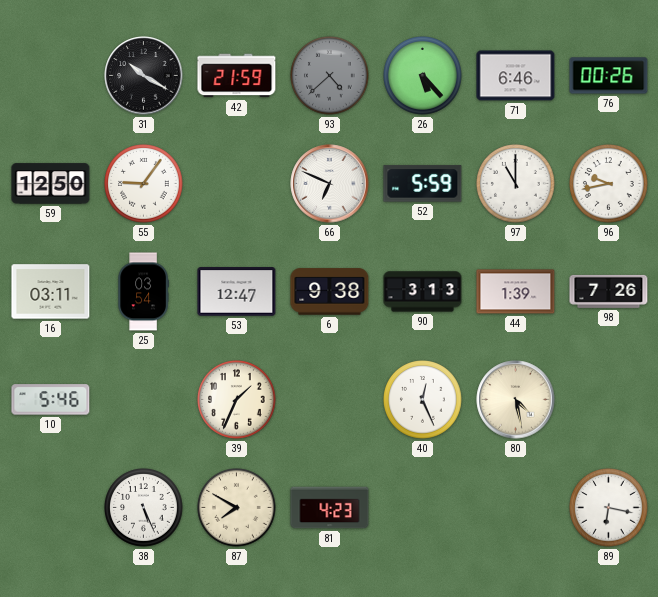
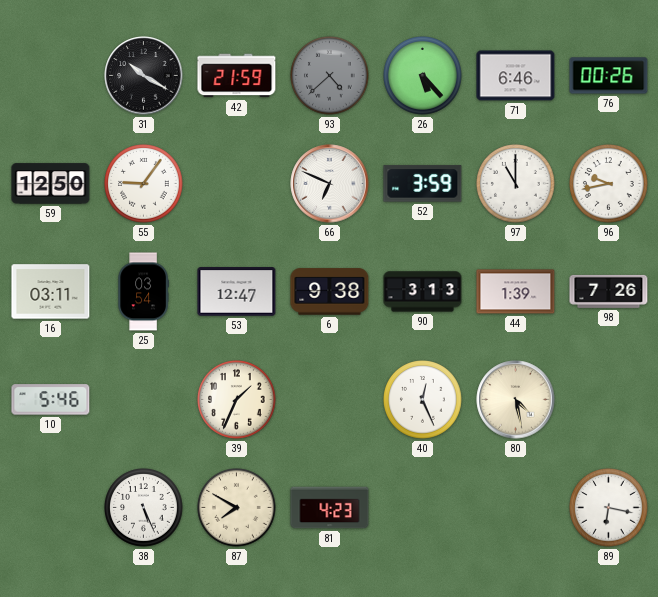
52: 5:59 -> 3:59
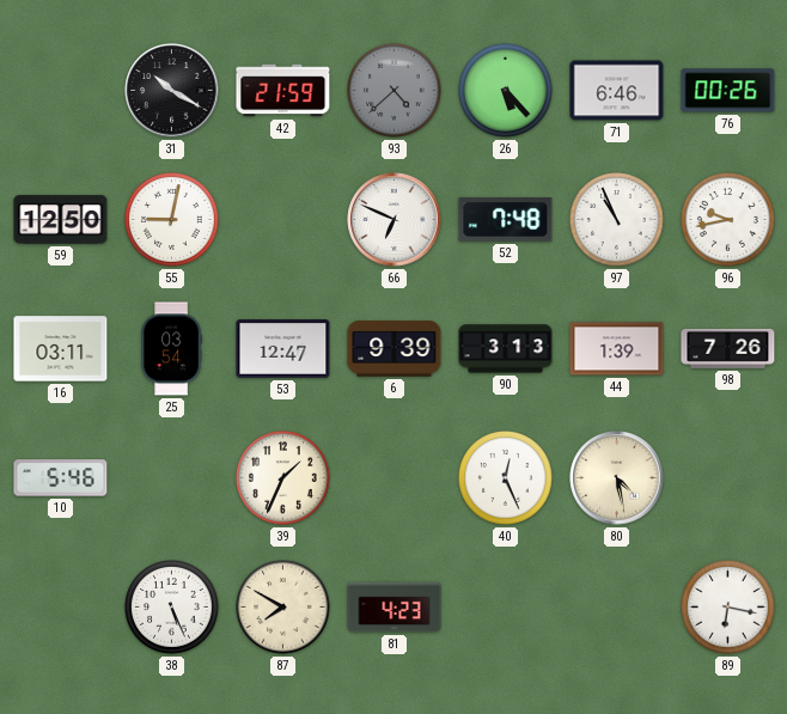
55: 9:06 -> 9:02
52: 3:59 -> 7:48
97: 11:00 -> 10:56
6: 9:38 -> 9:39
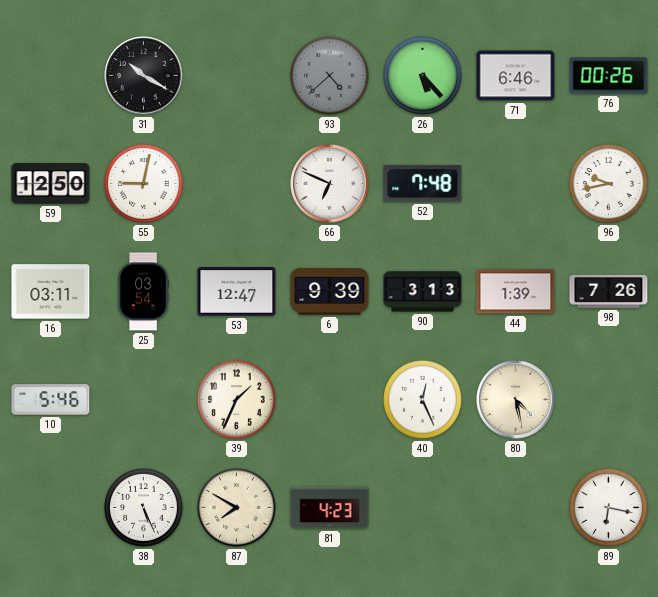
42: 21:59 -> none
97: 10:56 -> none
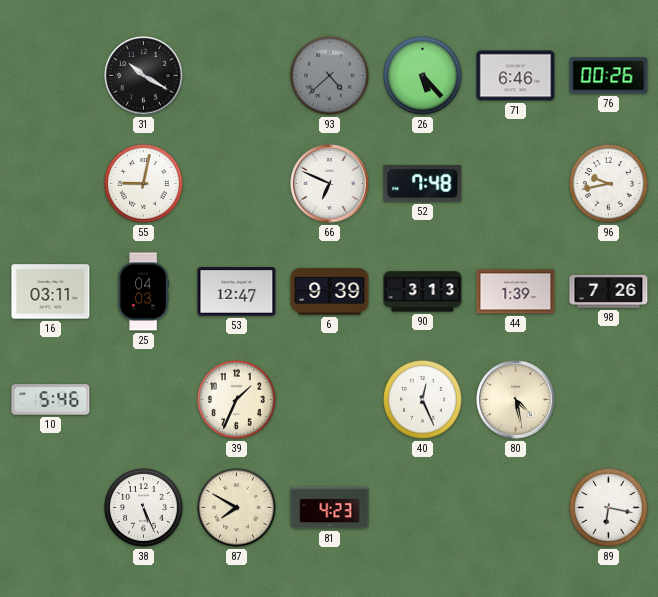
59: 12:50 -> none
25: 03:54 -> 04:03
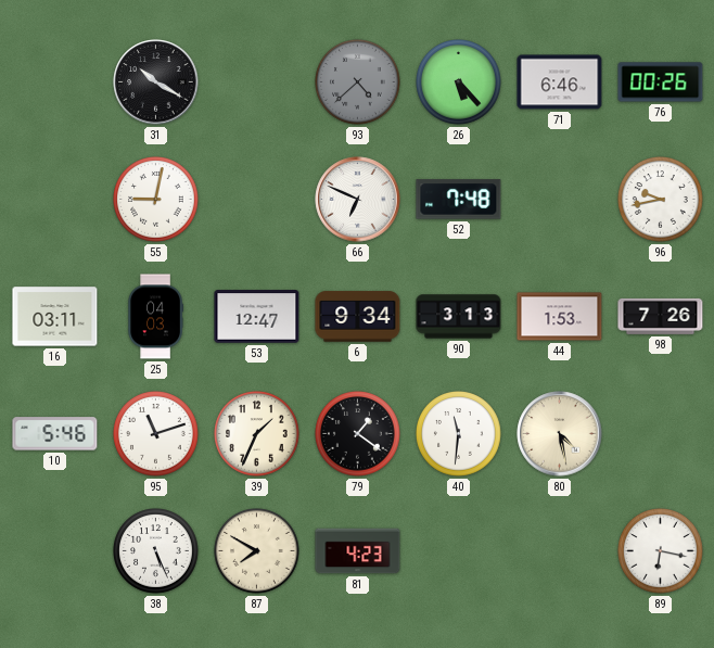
6: 9:39 -> 9:34
44: 1:39 -> 1:53
95: none -> 11:12
79: none -> 1:21
40: 12:26 -> 11:31
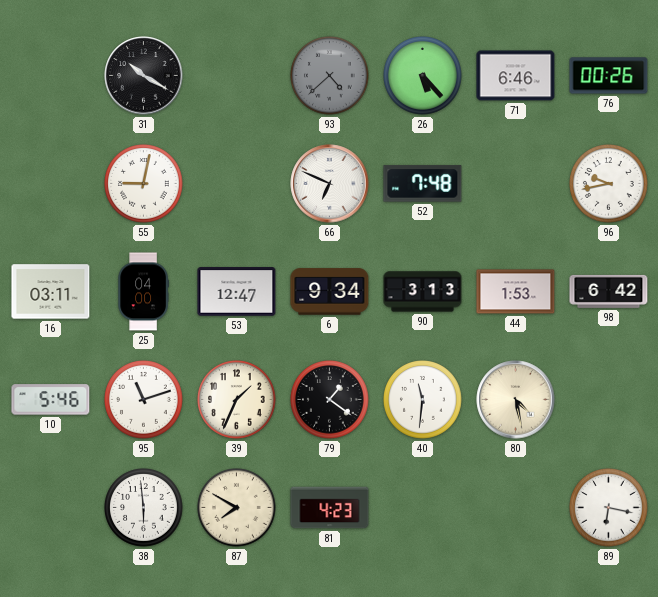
25: 04:03 -> 04:00
98: 7:26 -> 6:42
38: 5:26 -> 5:59
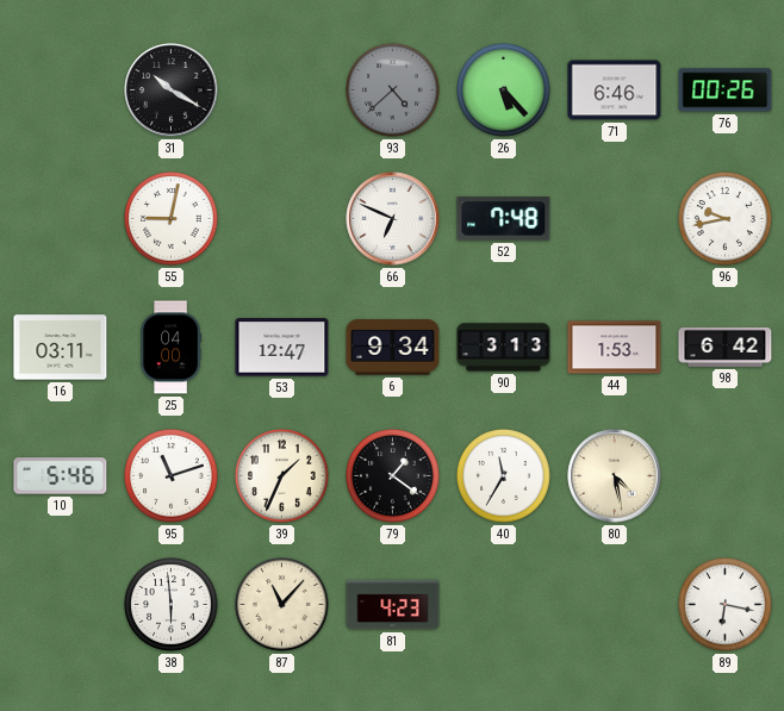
40: 11:31 -> 11:35
87: 7:50 -> 11:07
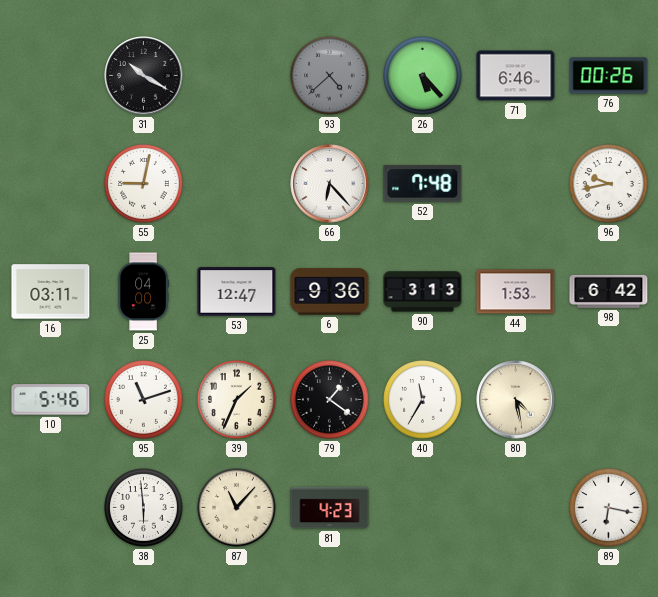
66: 6:49 -> 6:23
6: 9:34 -> 9:36
